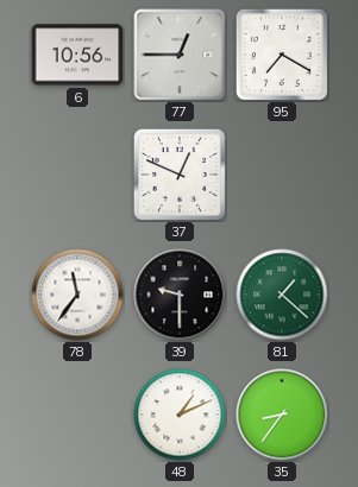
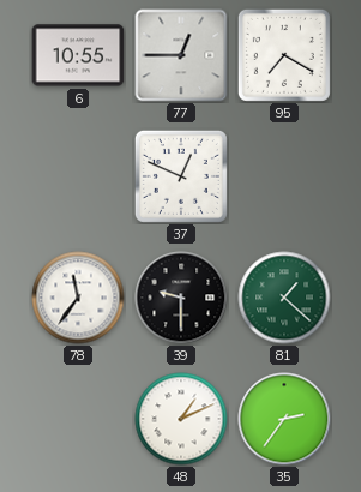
6: 10:56 -> 10:55
35: 8:36 -> 2:36
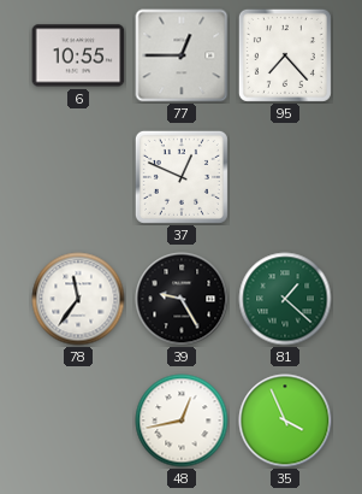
95: 7:20 -> 7:23
39: 9:30 -> 9:25
48: 1:11 -> 12:43
35: 2:36 -> 3:56
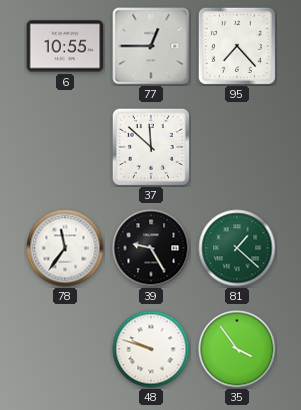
37: 12:49 -> 11:52
48: 12:43 -> 9:48
35: 3:56 -> 3:54
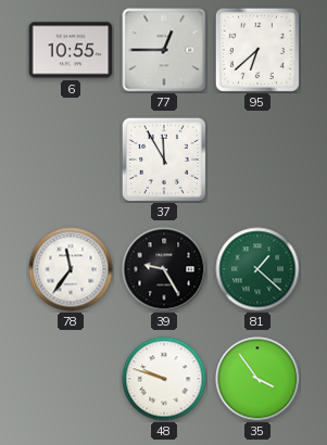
95: 7:23 -> 6:38
37: 11:52 -> 11:55
